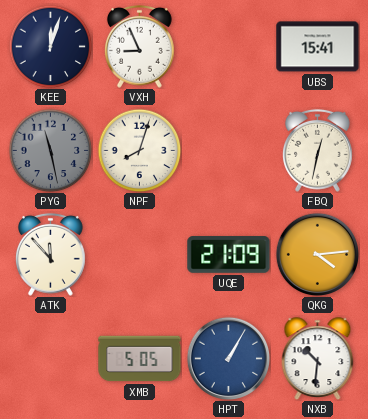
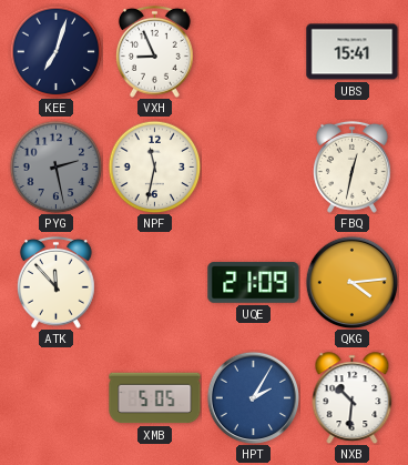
KEE: 12:03 -> 7:03
PYG: 11:28 -> 2:28
NPF: 8:03 -> 11:32
HPT: 1:05 -> 2:05
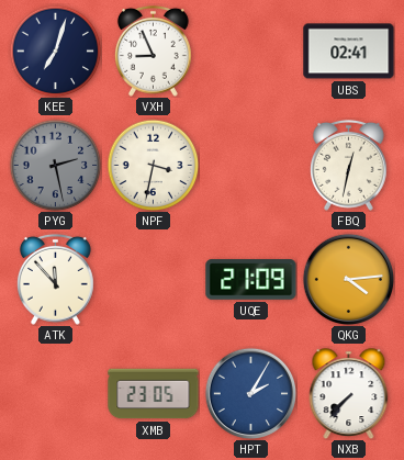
UBS: 15:41 -> 02:41
NPF: 11:32 -> 3:32
XMB: 5:05 -> 23:05
NXB: 10:31 -> 7:37
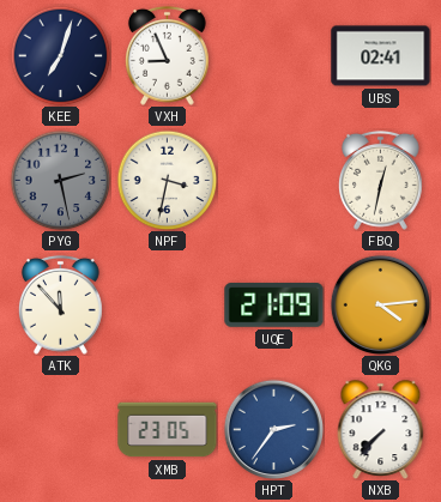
HPT: 2:05 -> 2:36
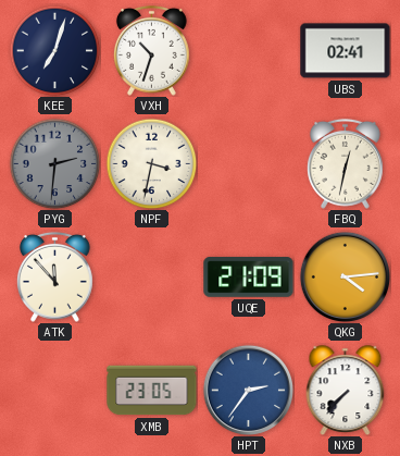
VXH: 8:56 -> 10:33
PYG: 2:28 -> 2:31
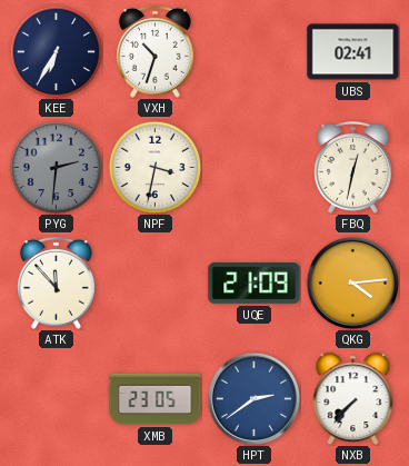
KEE: 7:03 -> 6:35
HPT: 2:36 -> 2:39
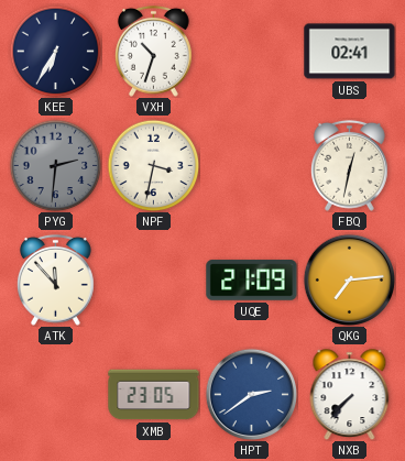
QKG: 4:14 -> 7:14
